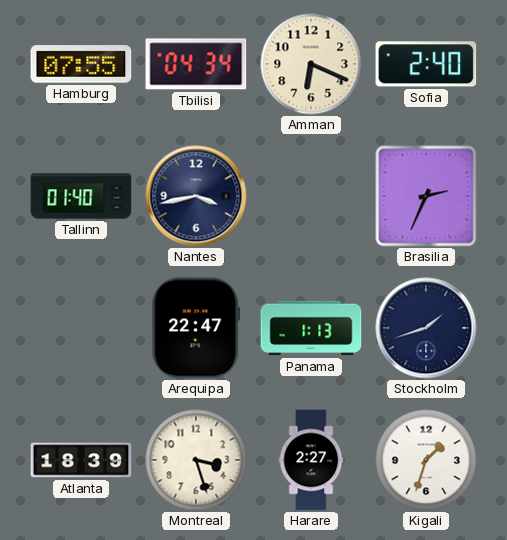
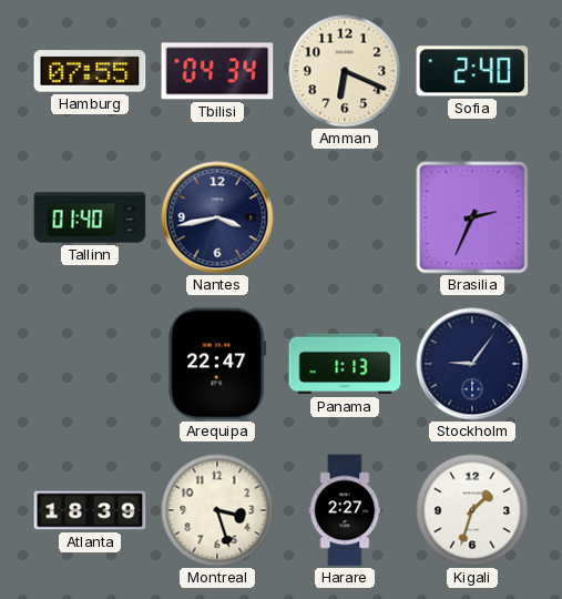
Stockholm: 1:42 -> 9:06
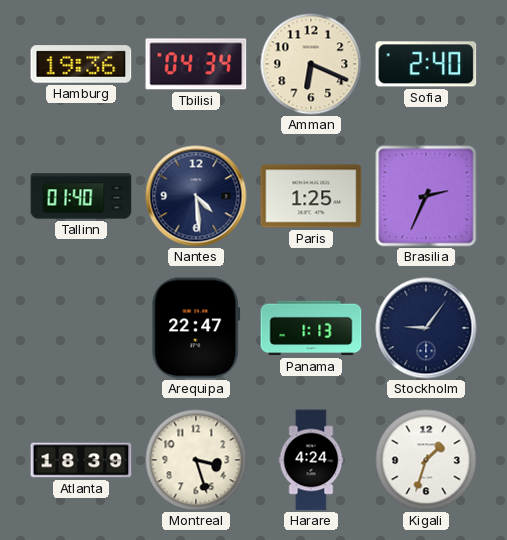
Hamburg: 07:55 -> 19:36
Nantes: 3:43 -> 4:29
Paris: none -> 1:25
Harare: 2:27 -> 4:24
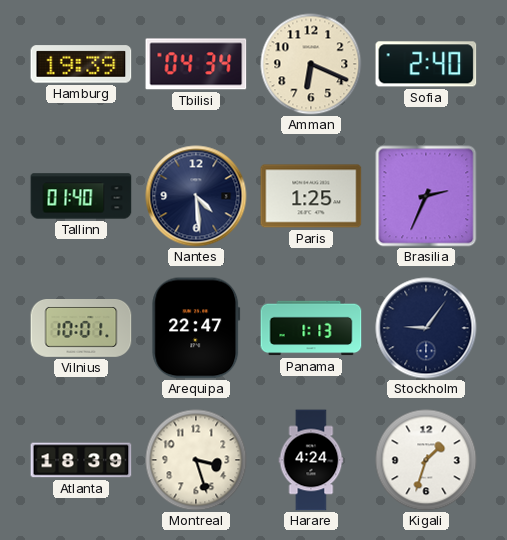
Hamburg: 19:36 -> 19:39
Vilnius: none -> 10:01
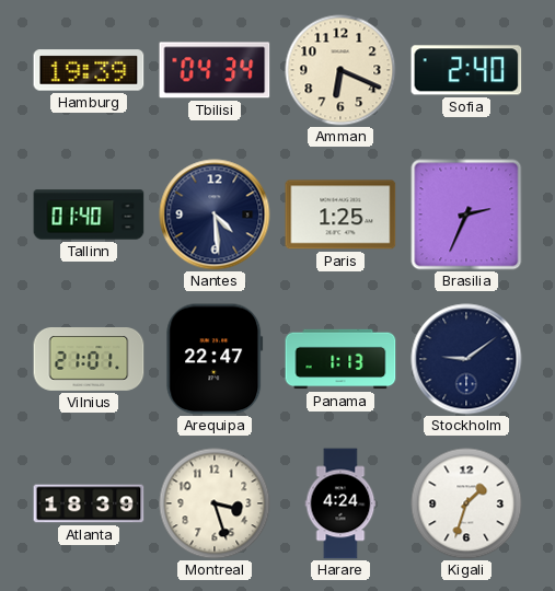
Vilnius: 10:01 -> 21:01
Stockholm: 9:06 -> 9:09
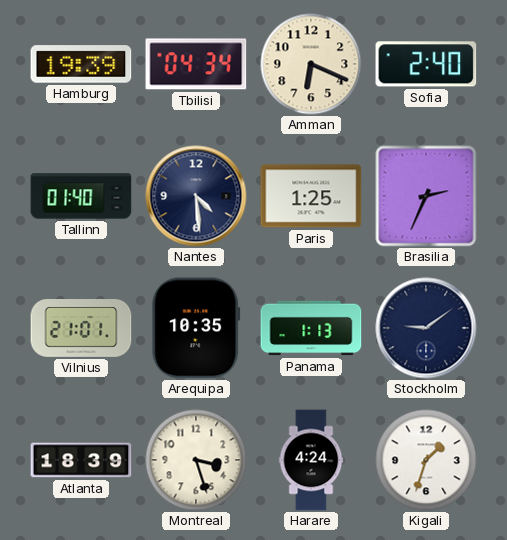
Arequipa: 22:47 -> 10:35
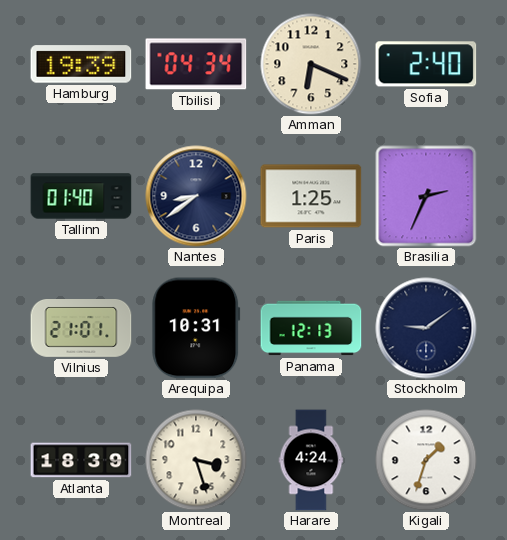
Nantes: 4:29 -> 8:39
Arequipa: 10:35 -> 10:31
Panama: 1:13 -> 12:13
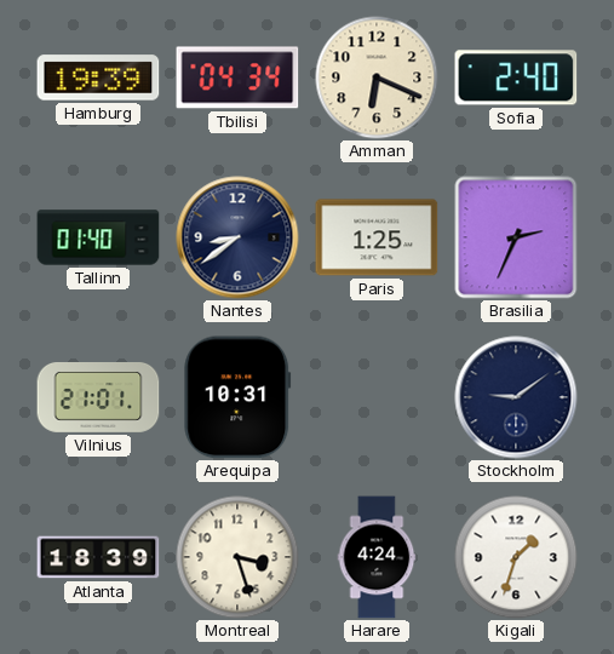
Panama: 12:13 -> none
